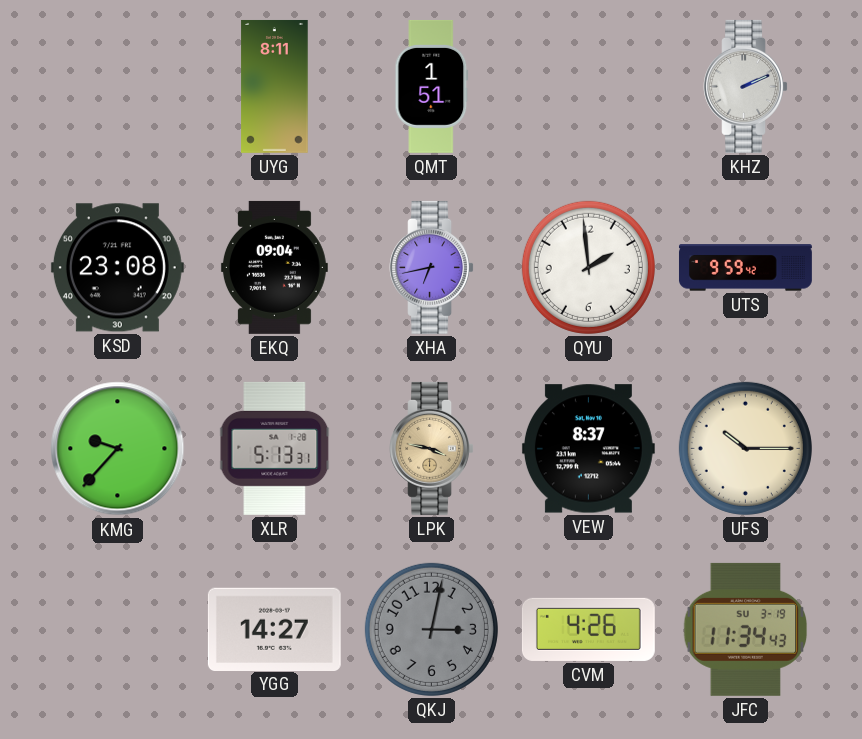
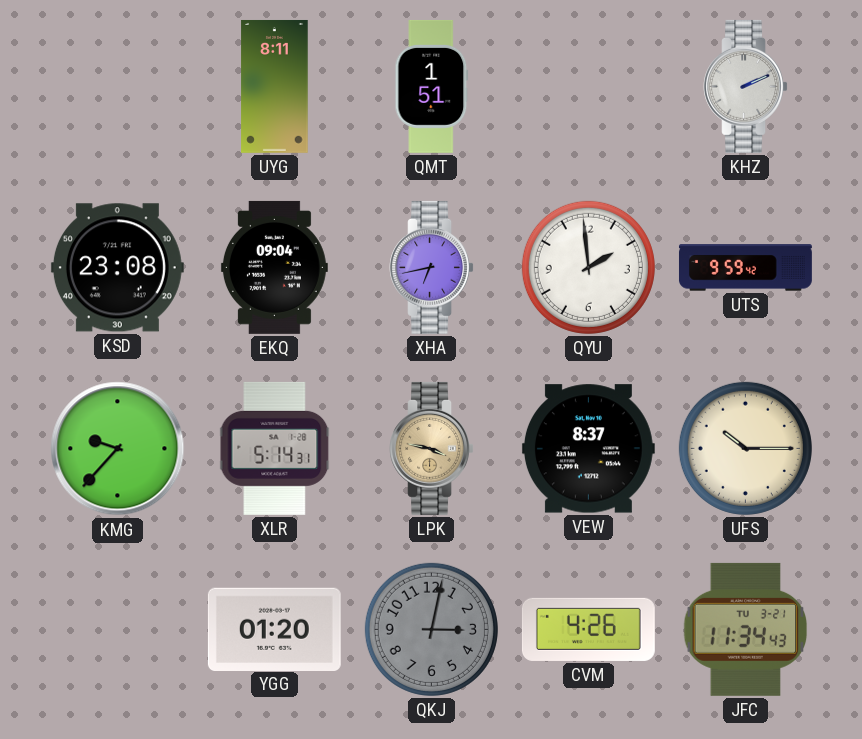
XLR: 5:13 -> 5:14
YGG: 14:27 -> 01:20
JFC date: SU 3-19 -> TU 3-21
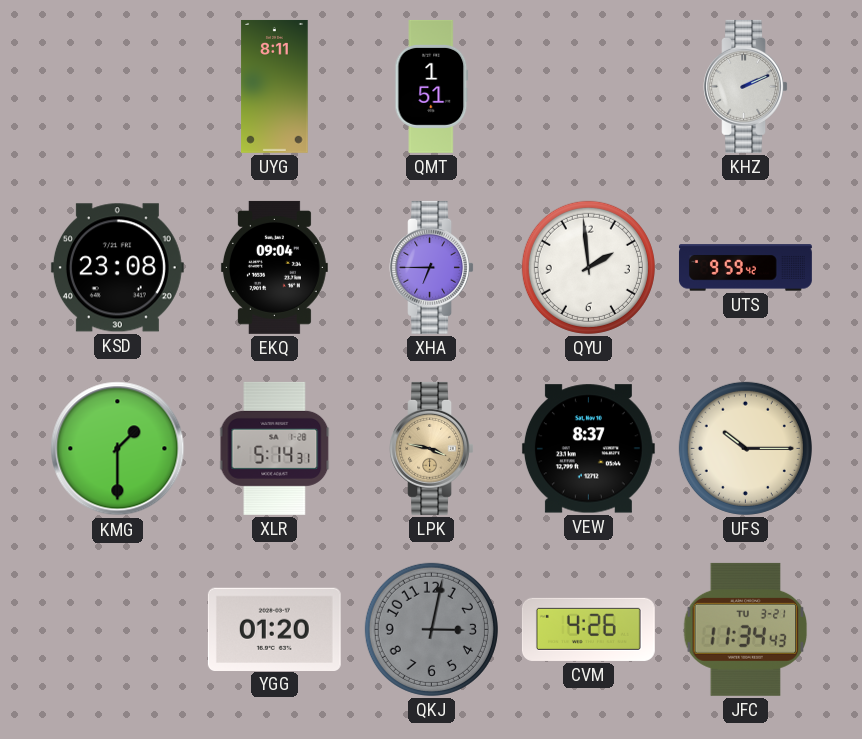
XHA: 6:43 -> 6:45
KMG: 9:37 -> 1:30
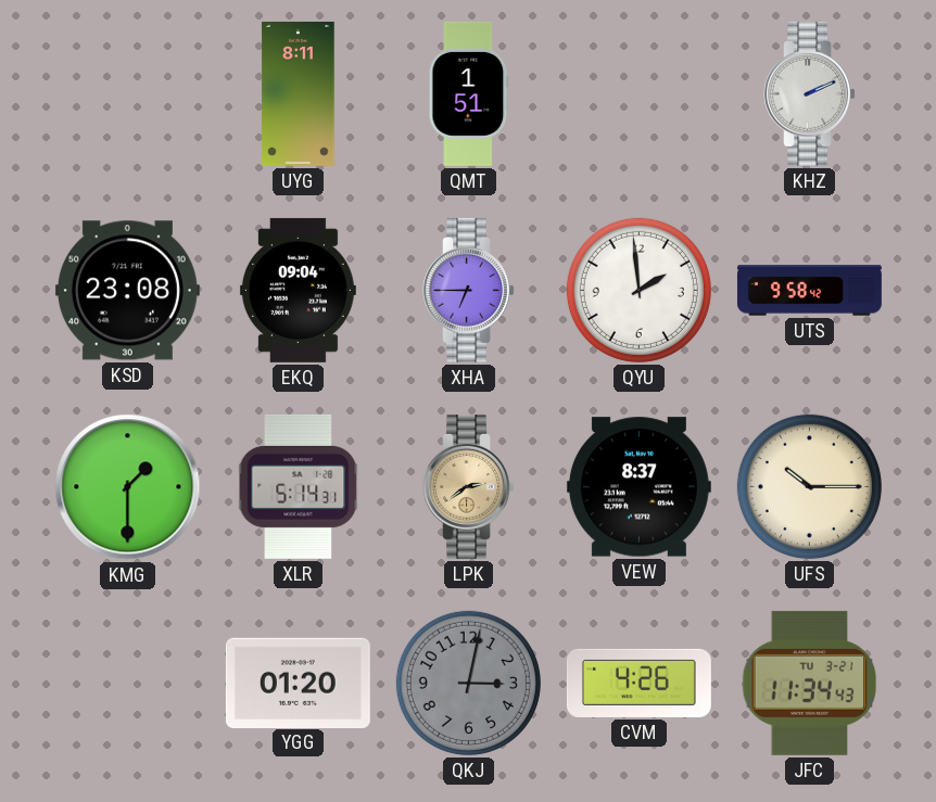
UTS: 9:59 -> 9:58
LPK: 3:47 -> 2:39
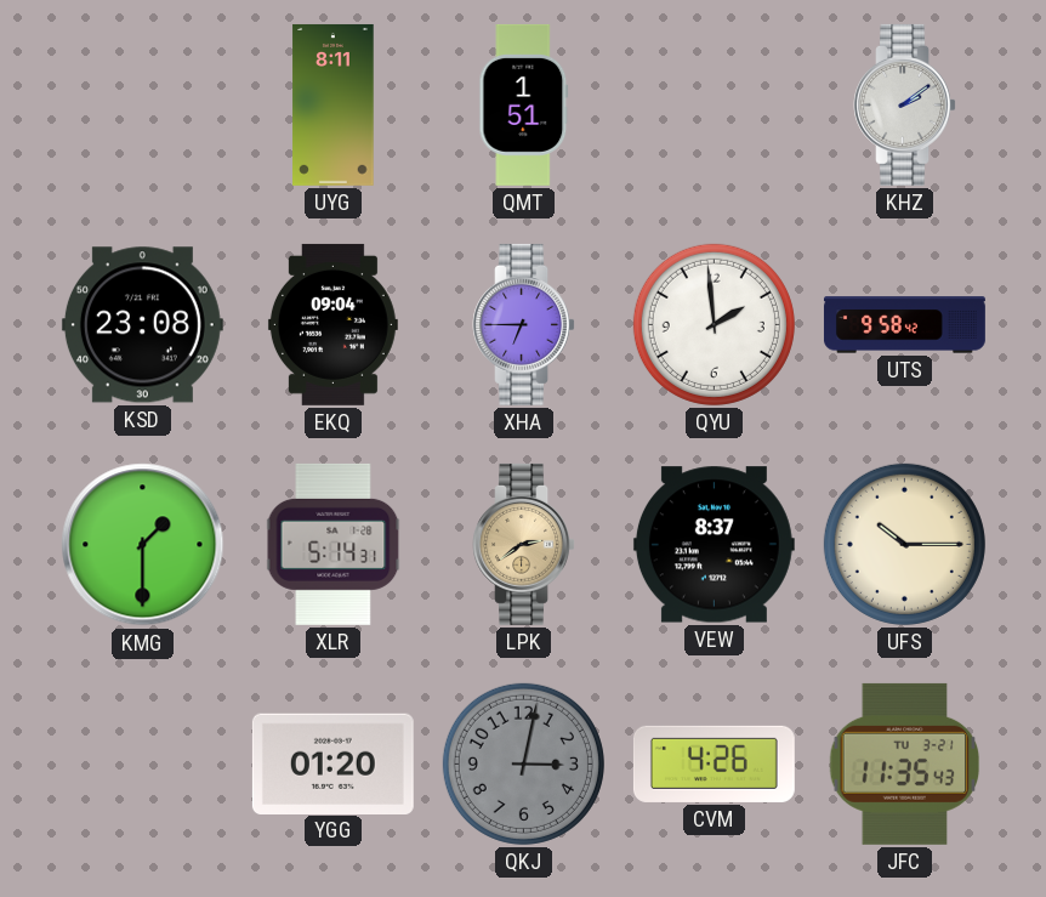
KHZ: 2:11 -> 2:09
JFC: 11:34 -> 11:35
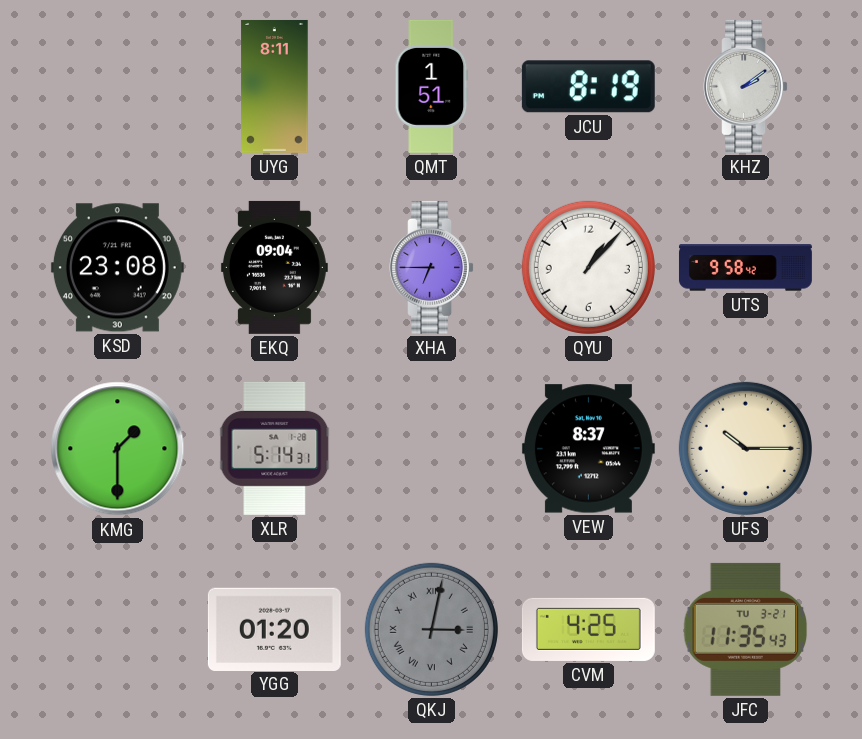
JCU: none -> 8:19
QYU: 1:59 -> 1:07
LPK: 2:39 -> none
QKJ numerals: Arabic -> Roman
CVM: 4:26 -> 4:25
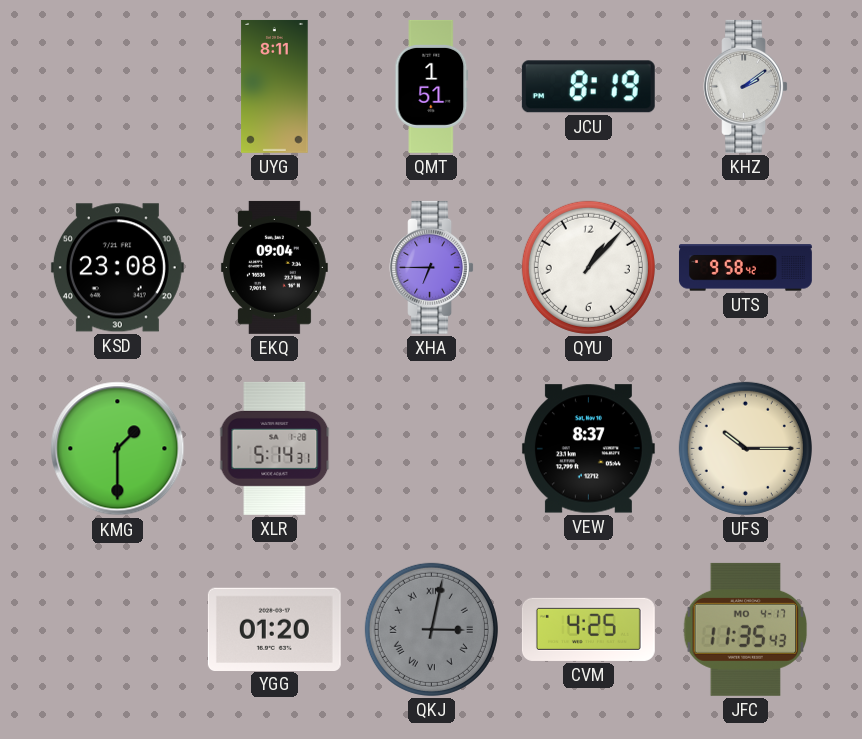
JFC date: TU 3-21 -> MO 4-17
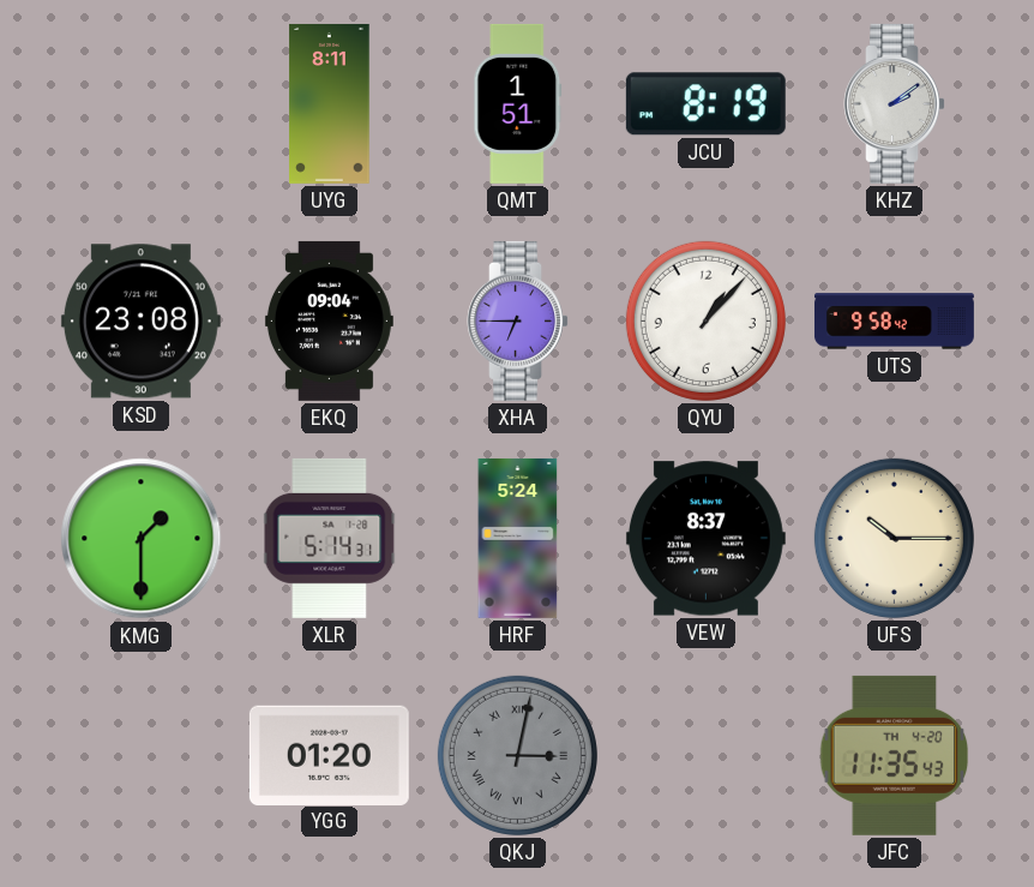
HRF: none -> 5:24
CVM: 4:25 -> none
JFC date: MO 4-17 -> TH 4-20
